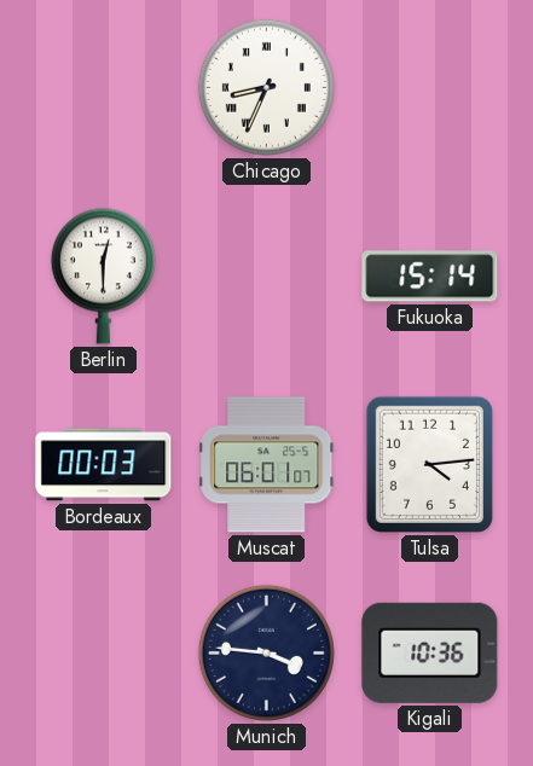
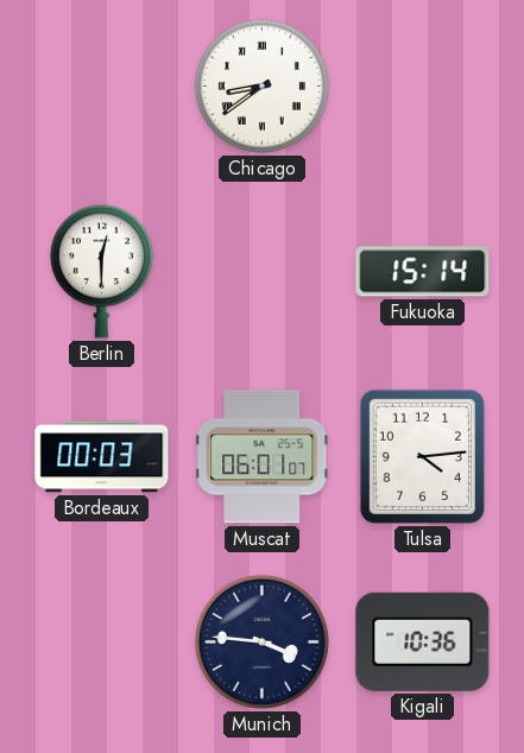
Chicago: 8:34 -> 8:39
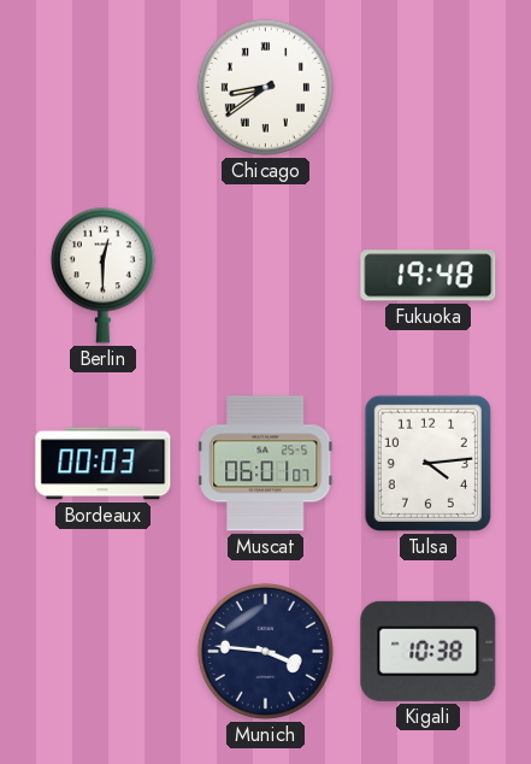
Fukuoka: 15:14 -> 19:48
Kigali: 10:36 -> 10:38
